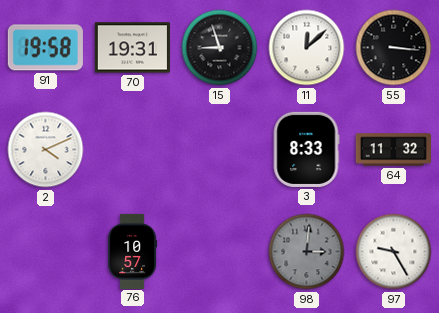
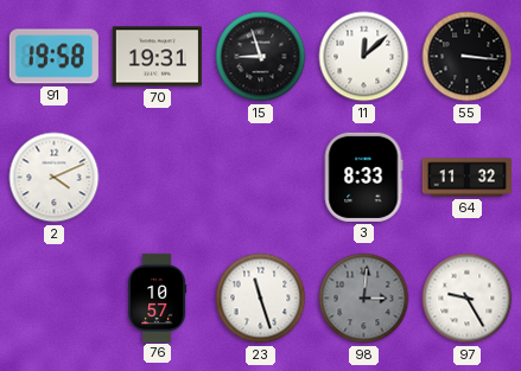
23: none -> 11:27
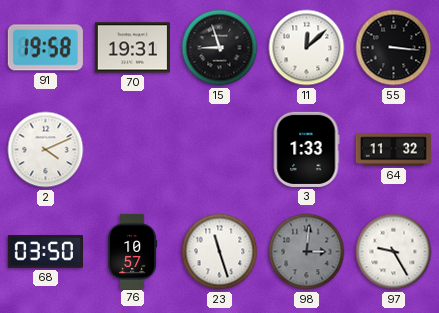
3: 8:33 -> 1:33
68: none -> 03:50
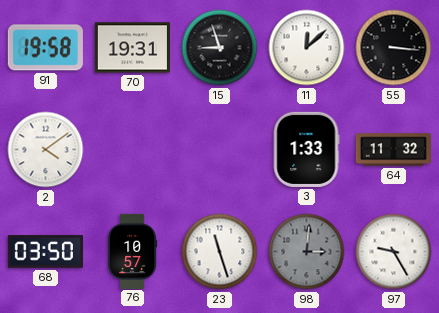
2: 4:11 -> 4:09
